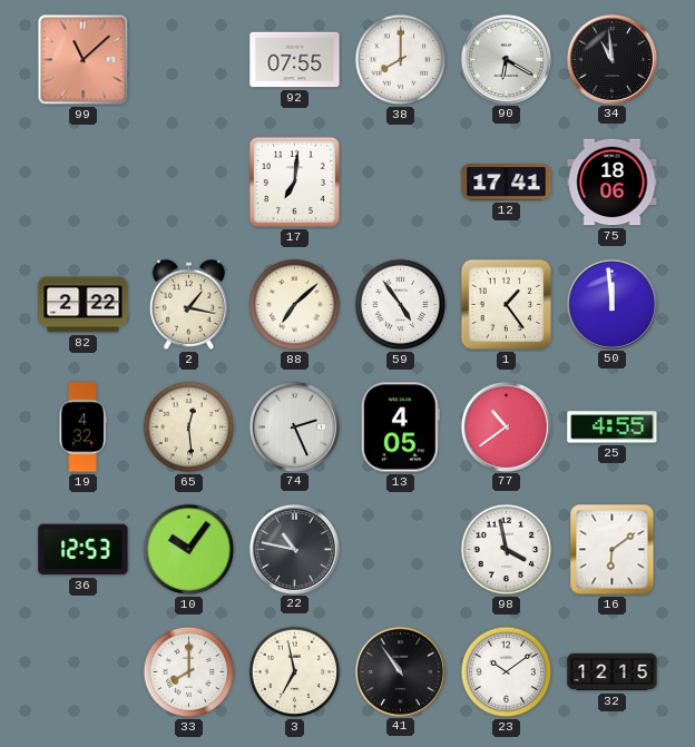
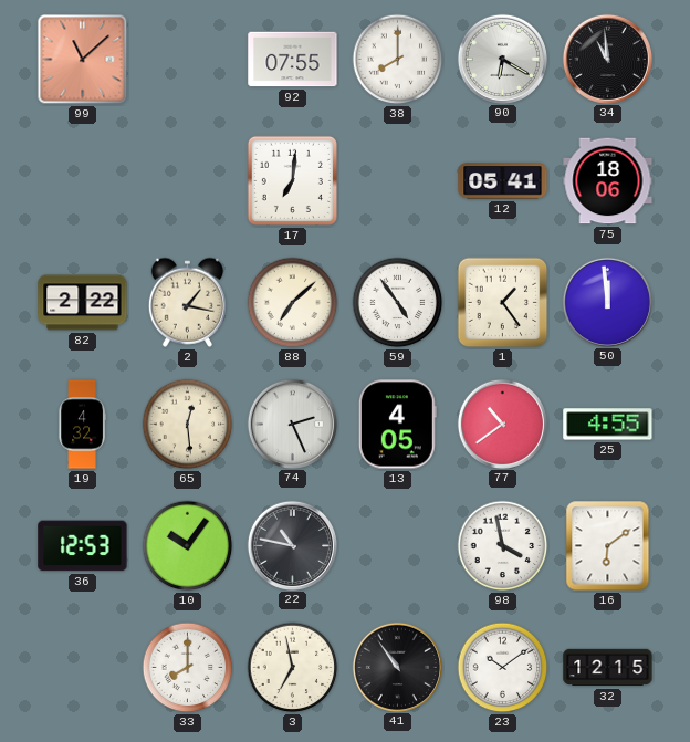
12: 17:41 -> 05:41
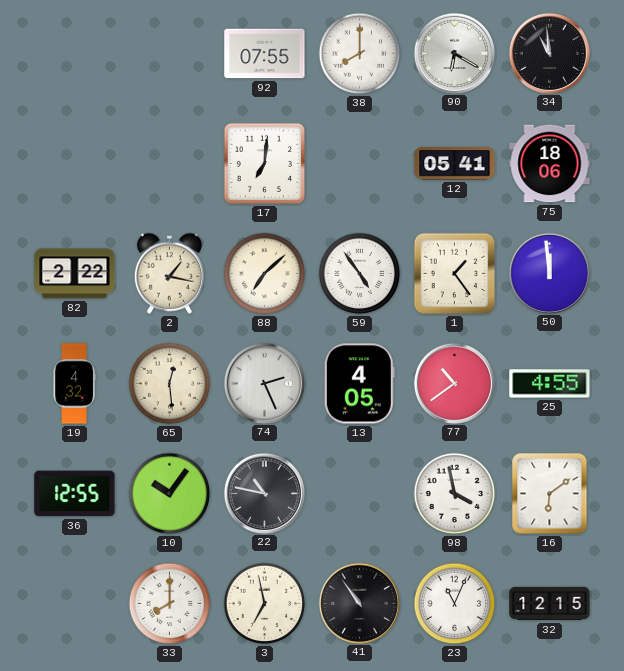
99: 11:08 -> none
36: 12:53 -> 12:55
23: 10:09 -> 11:04
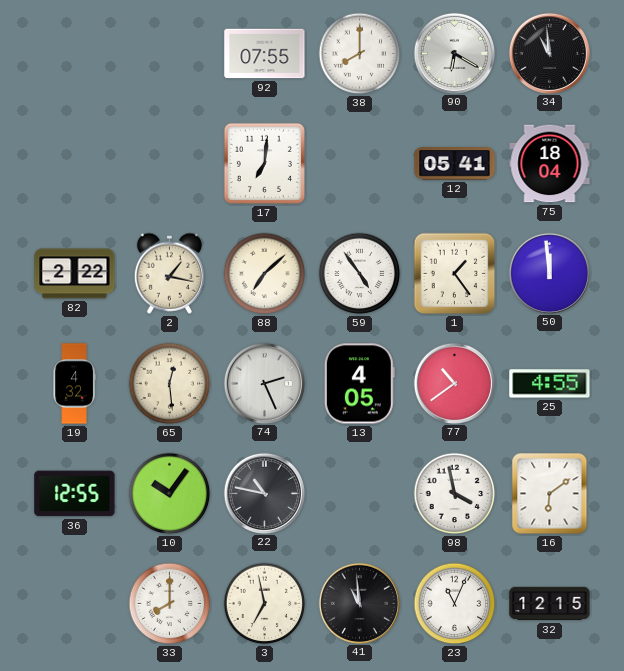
75: 18:06 -> 18:04
41: 10:54 -> 10:59
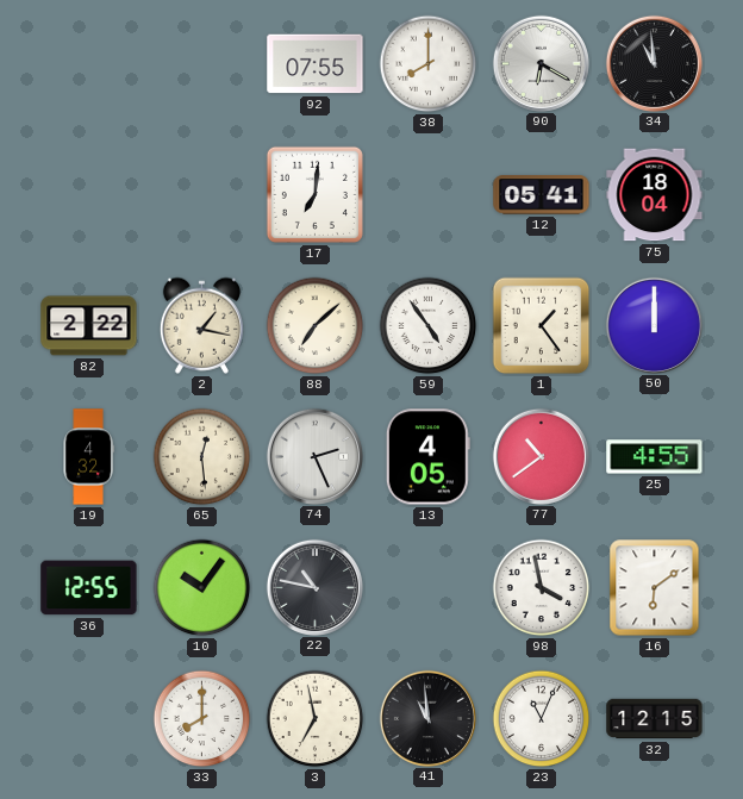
50: 11:59 -> 12:00
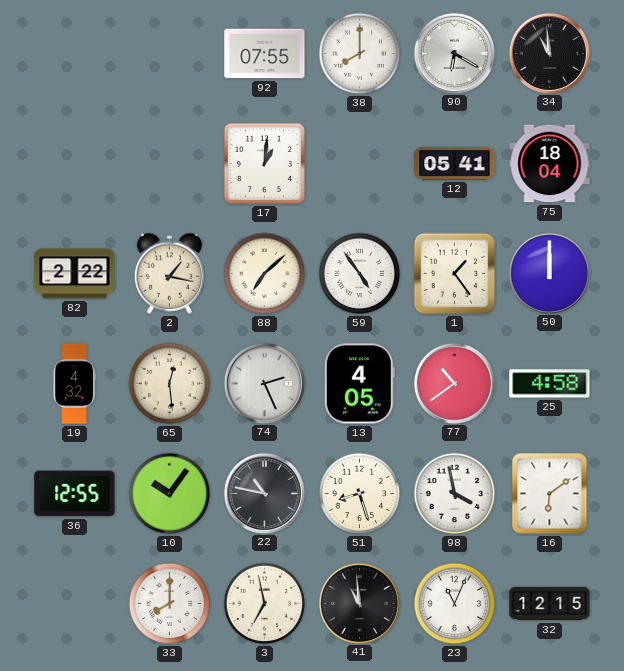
17: 7:01 -> 1:01
25: 4:55 -> 4:58
51: none -> 8:27
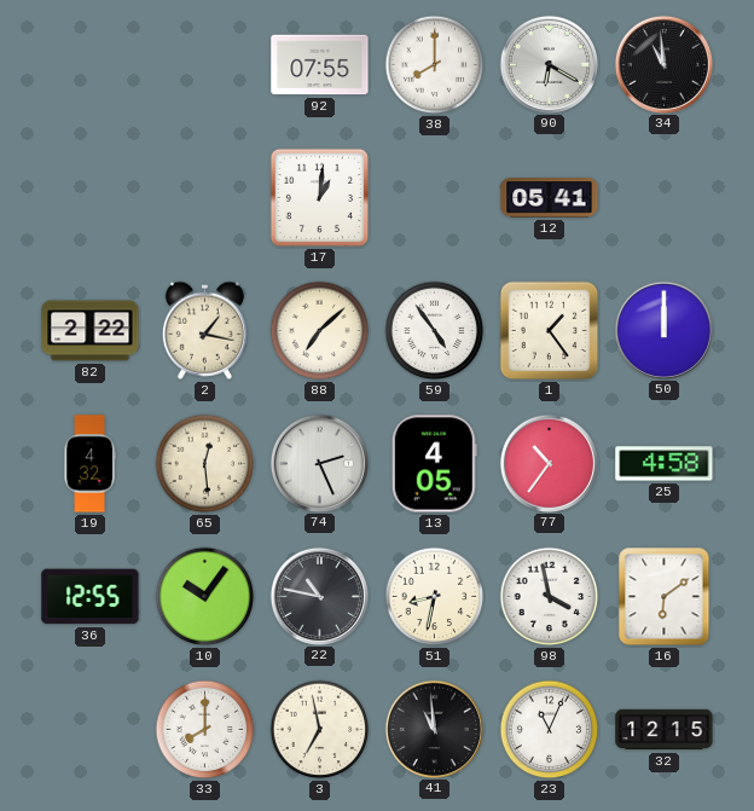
75: 18:04 -> none
77: 10:39 -> 10:36
51: 8:27 -> 8:32
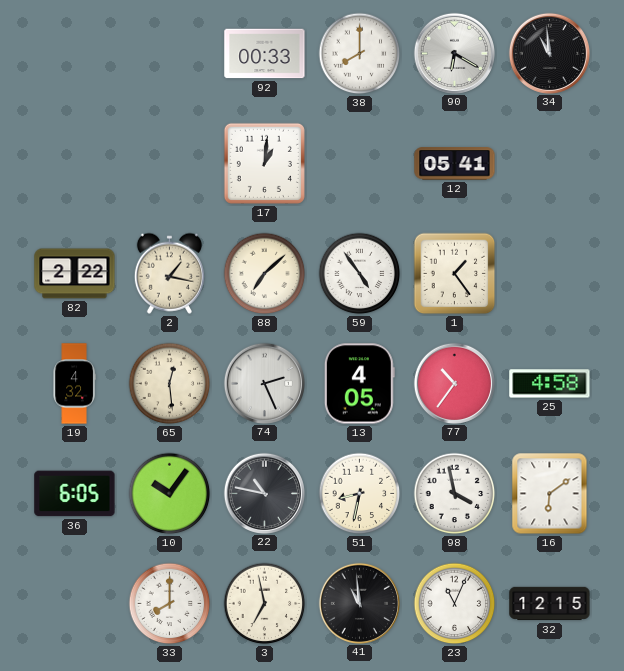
92: 07:55 -> 00:33
50: 12:00 -> none
36: 12:55 -> 6:05
